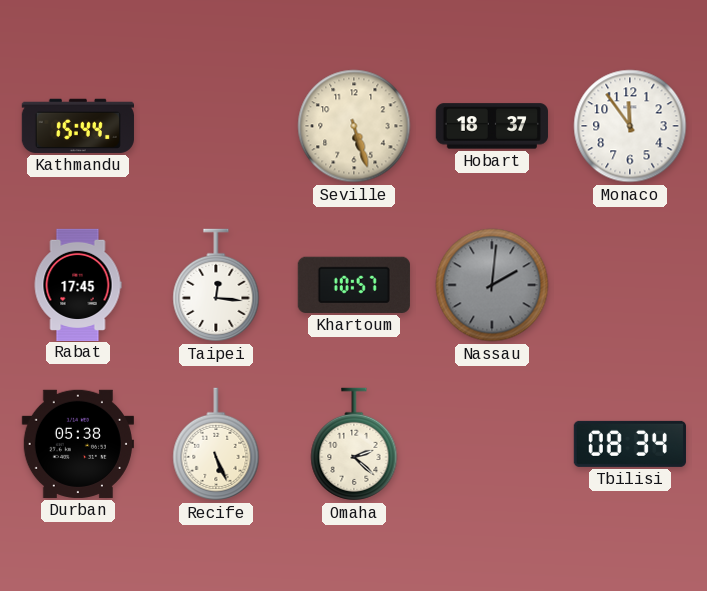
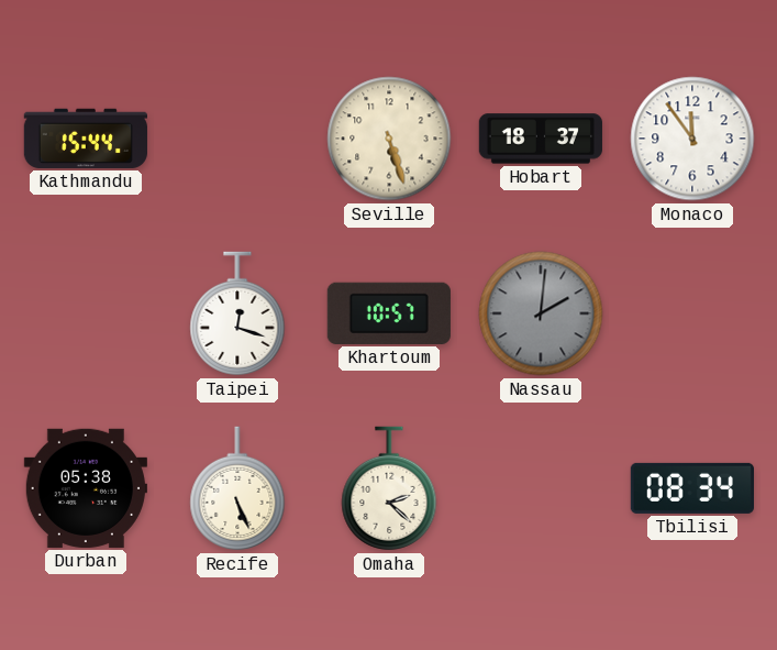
Rabat: 17:45 -> none
Taipei: 12:16 -> 12:18
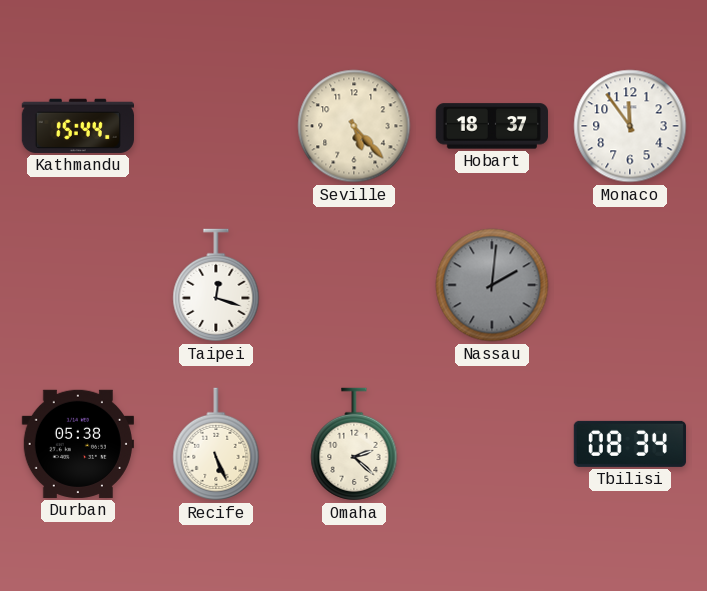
Seville: 5:27 -> 5:23
Khartoum: 10:57 -> none
